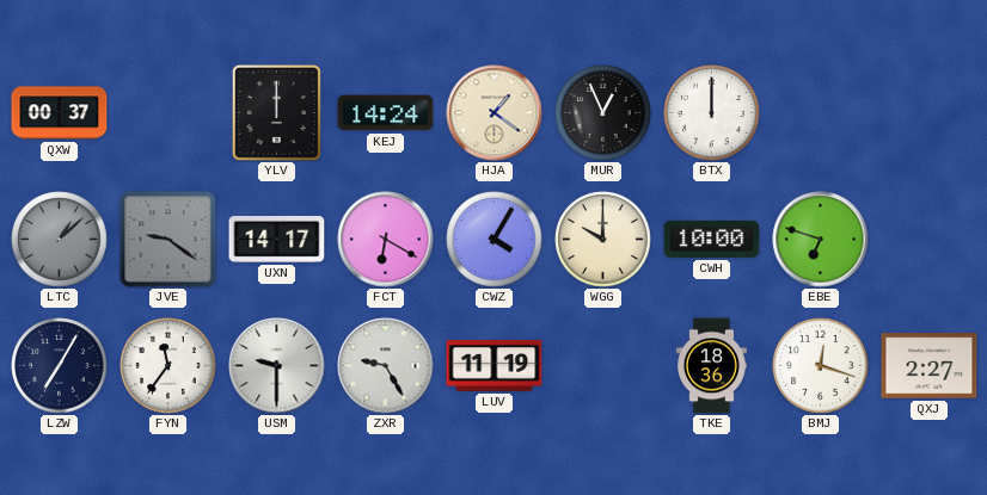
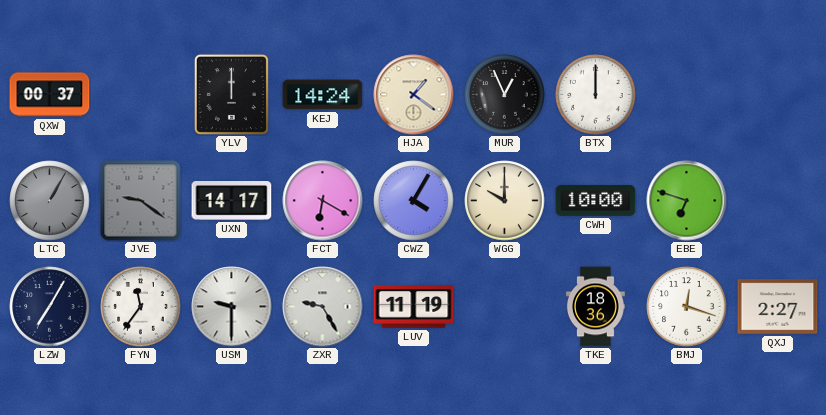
LTC: 1:08 -> 1:05
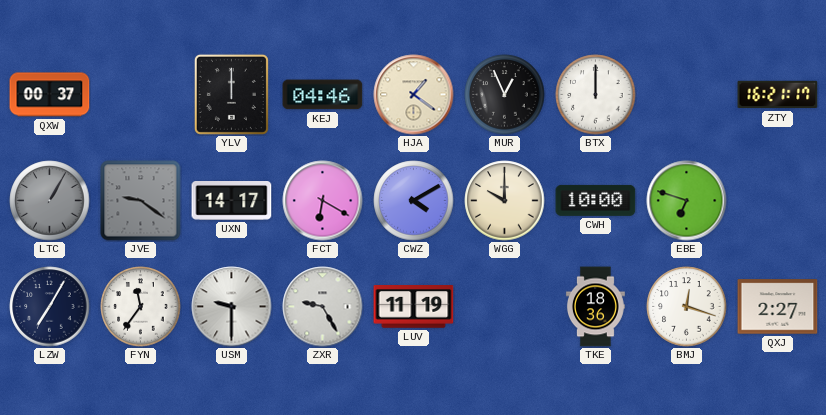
KEJ: 14:24 -> 04:46
ZTY: none -> 16:21
CWZ: 4:05 -> 4:10
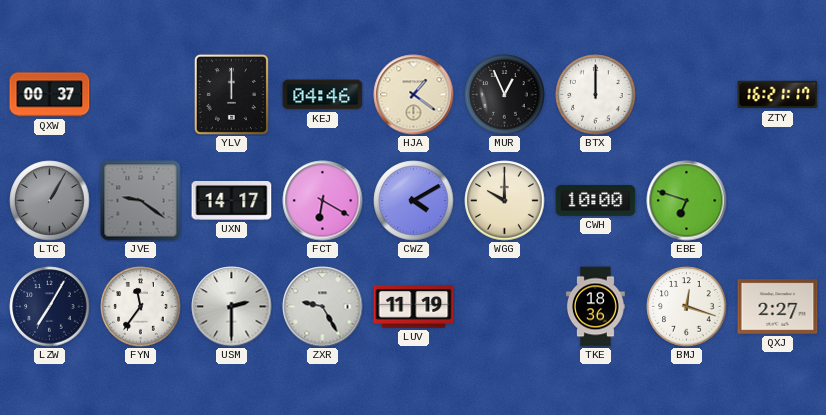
USM: 9:30 -> 2:30
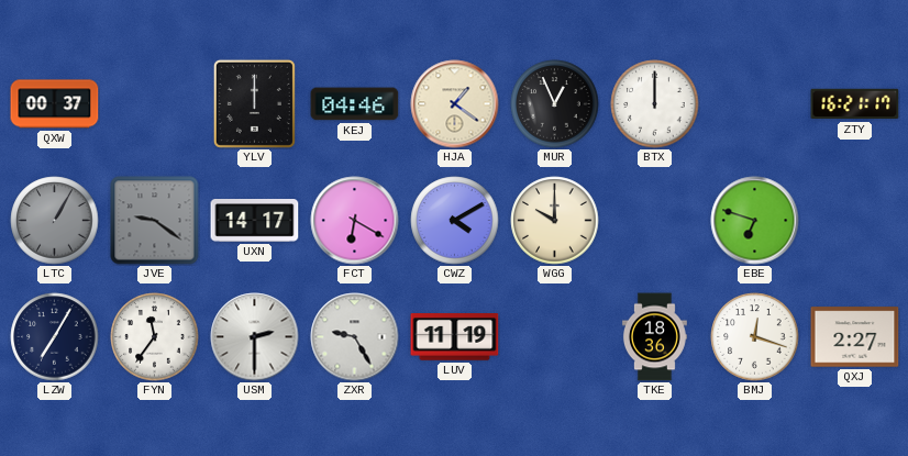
CWH: 10:00 -> none
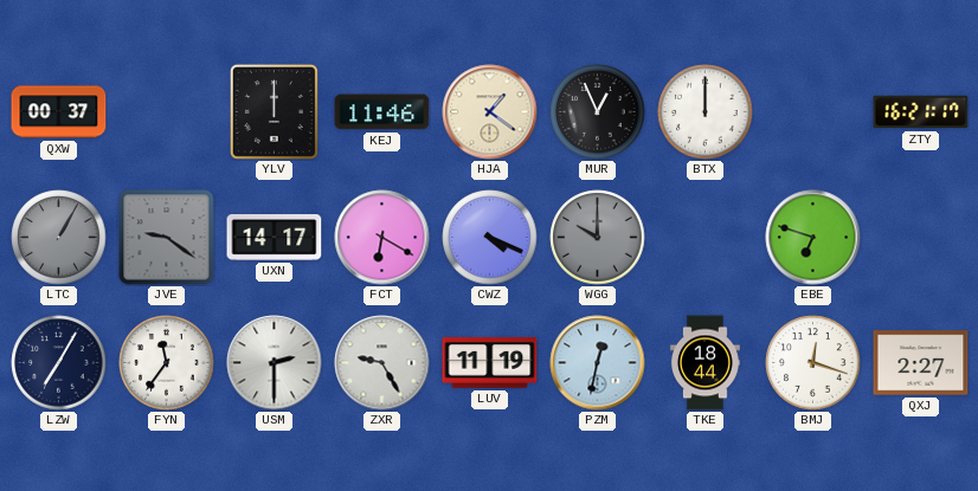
KEJ: 04:46 -> 11:46
CWZ: 4:10 -> 4:19
WGG dial: cream -> grey
PZM: none -> 12:32
TKE: 18:36 -> 18:44
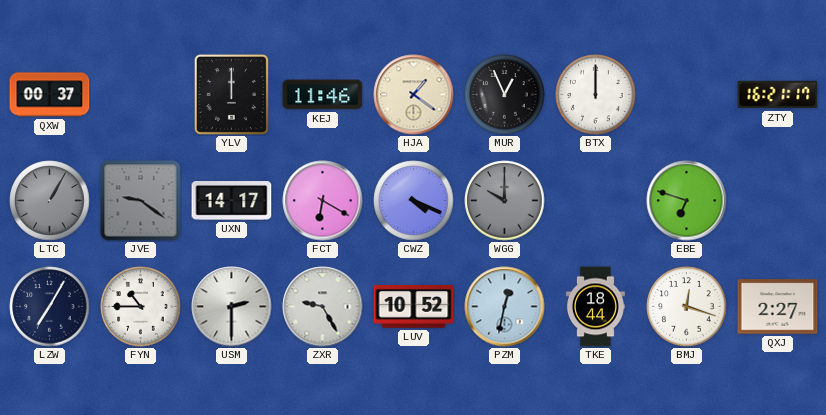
FYN: 11:36 -> 10:45
LUV: 11:19 -> 10:52
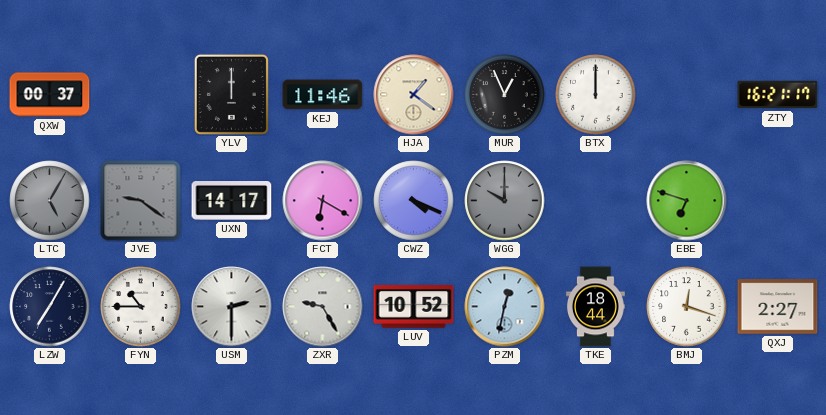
LTC: 1:05 -> 5:05
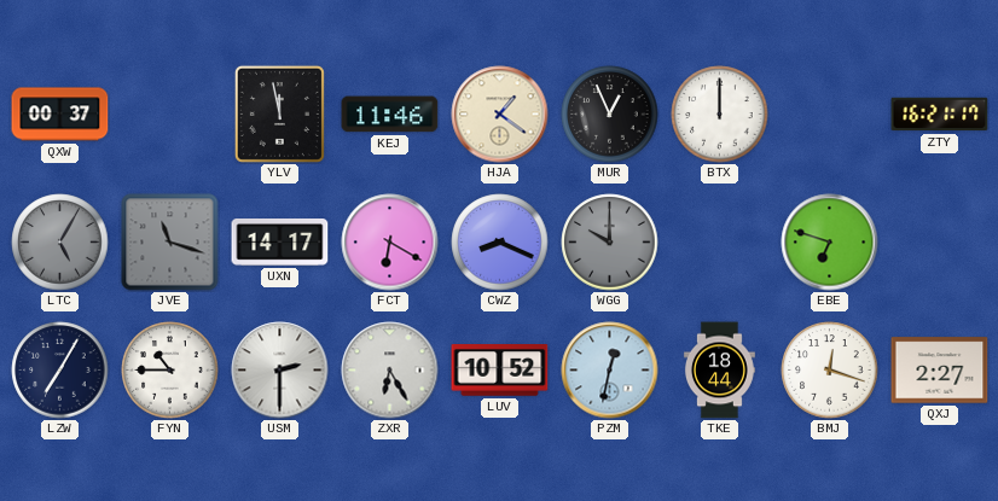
YLV: 12:00 -> 11:58
JVE: 9:21 -> 11:18
CWZ: 4:19 -> 8:19
ZXR: 9:25 -> 6:25
